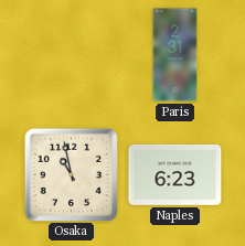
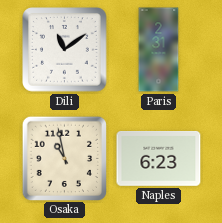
Dili: none -> 11:09
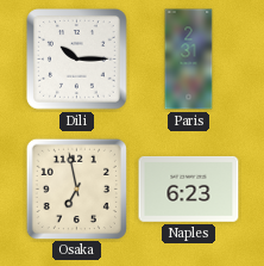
Dili: 11:09 -> 10:15
Osaka: 10:58 -> 6:58
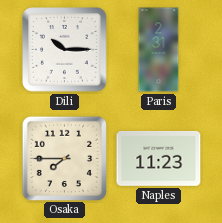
Osaka: 6:58 -> 7:45
Naples: 6:23 -> 11:23
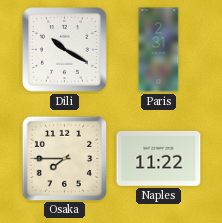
Dili: 10:15 -> 10:20
Naples: 11:23 -> 11:22
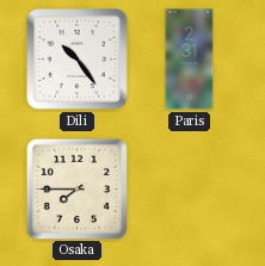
Dili: 10:20 -> 10:24
Naples: 11:22 -> none
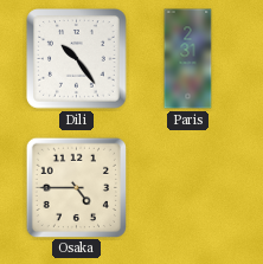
Osaka: 7:45 -> 4:45
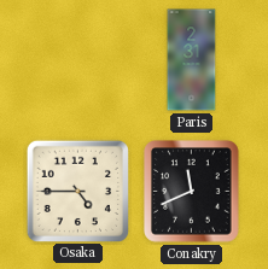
Dili: 10:24 -> none
Conakry: none -> 11:41
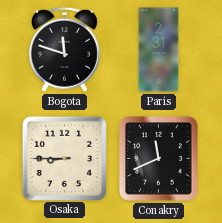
Bogota: none -> 11:48
Osaka: 4:45 -> 8:45
